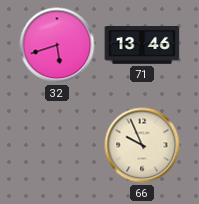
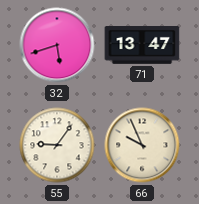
71: 13:46 -> 13:47
55: none -> 9:06
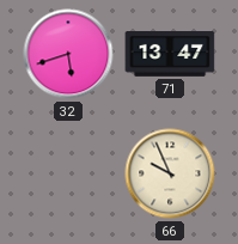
55: 9:06 -> none
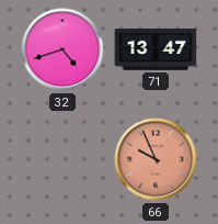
32: 5:42 -> 4:42
66 dial: cream -> salmon
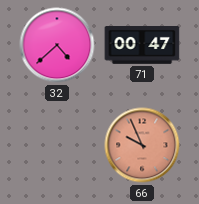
32: 4:42 -> 4:38
71: 13:47 -> 00:47
